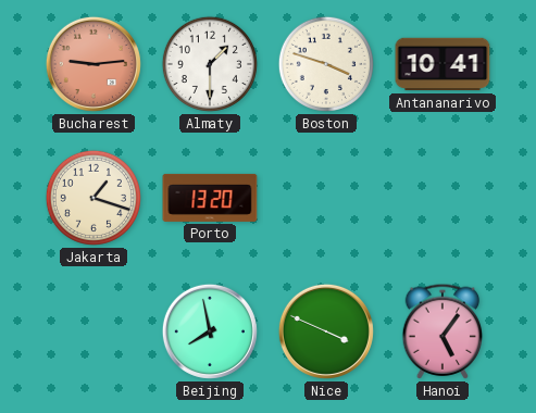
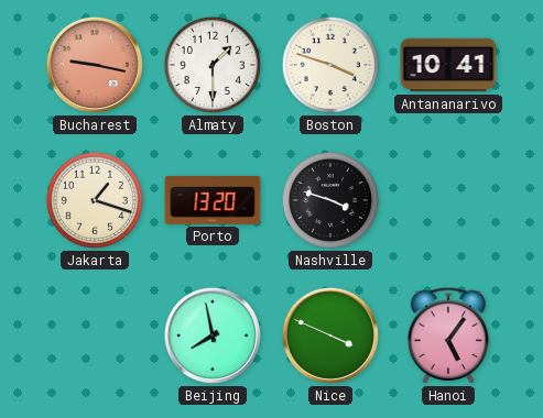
Bucharest: 9:14 -> 9:17
Nashville: none -> 3:48
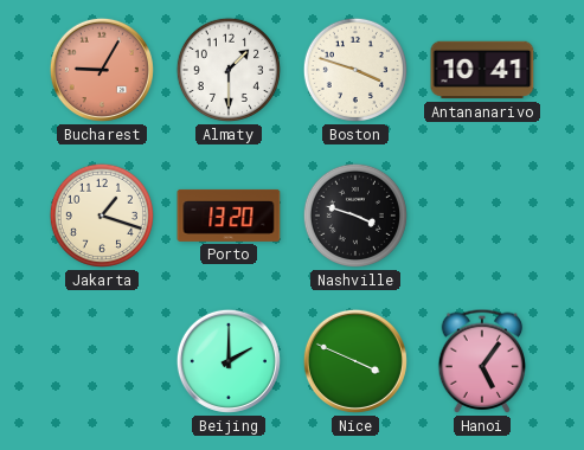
Bucharest: 9:17 -> 9:05
Beijing: 7:58 -> 2:00
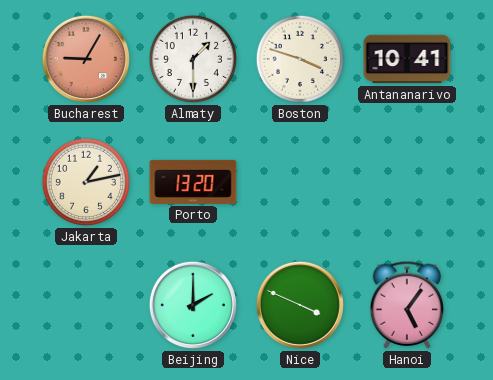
Jakarta: 1:18 -> 1:13
Nashville: 3:48 -> none
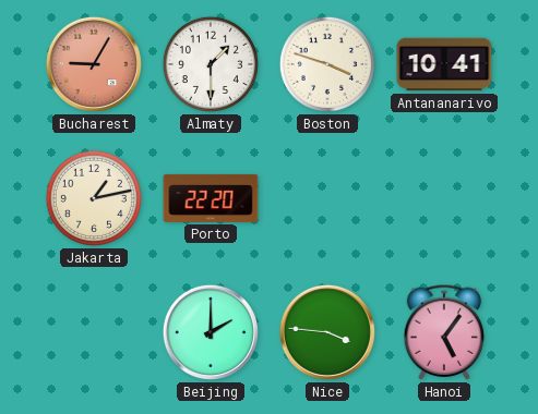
Porto: 13:20 -> 22:20
Nice: 3:49 -> 3:46
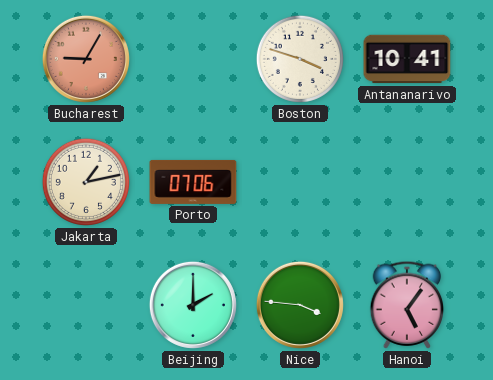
Almaty: 1:30 -> none
Porto: 22:20 -> 07:06
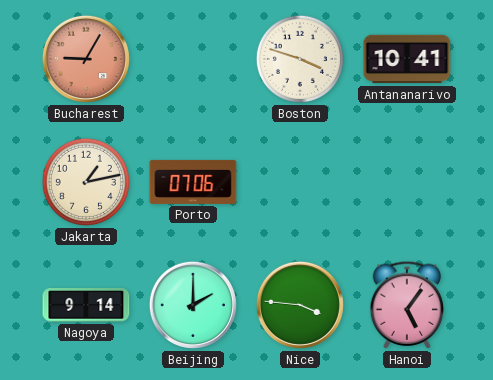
Nagoya: none -> 9:14
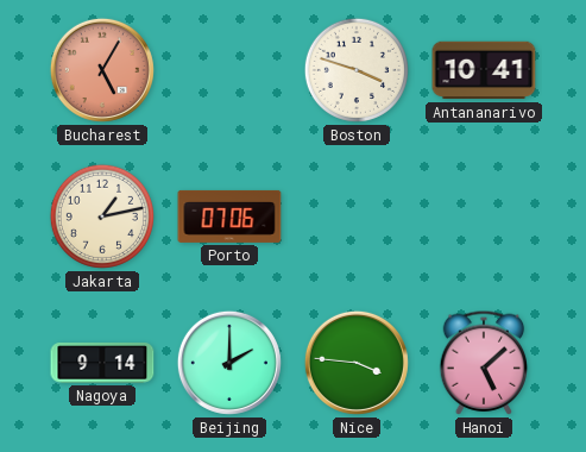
Bucharest: 9:05 -> 5:05
Hanoi: 5:06 -> 5:08
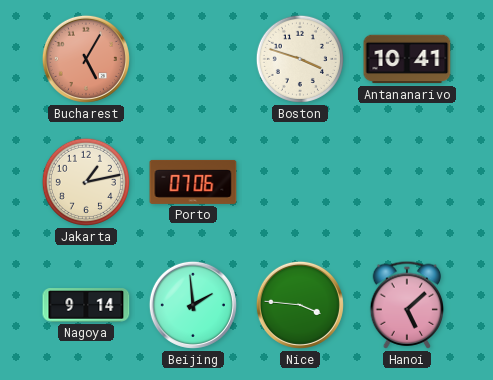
Beijing: 2:00 -> 1:59
